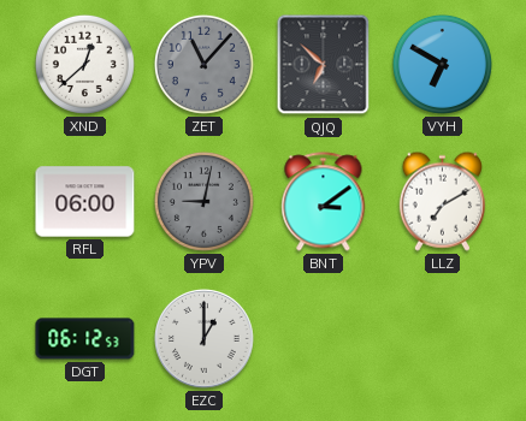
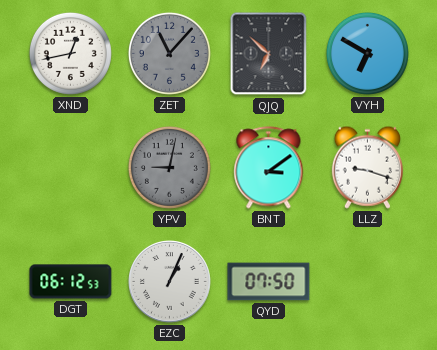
XND: 12:38 -> 12:43
RFL: 06:00 -> none
LLZ: 7:10 -> 9:18
EZC: 1:00 -> 1:04
QYD: none -> 07:50
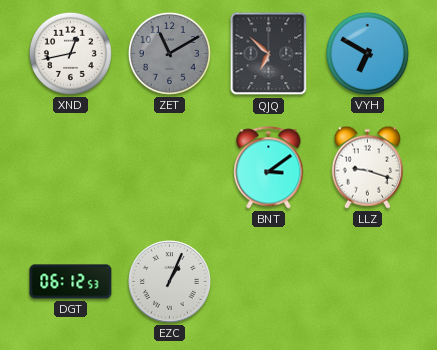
ZET: 11:07 -> 11:10
YPV: 9:02 -> none
QYD: 07:50 -> none
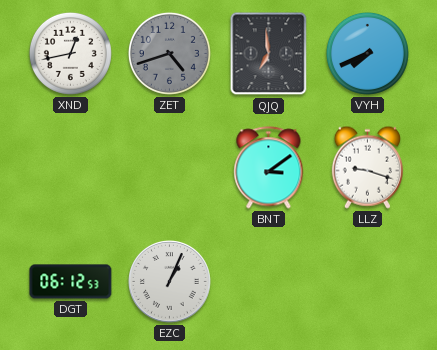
ZET: 11:10 -> 4:42
QJQ: 6:52 -> 6:59
VYH: 6:50 -> 7:41
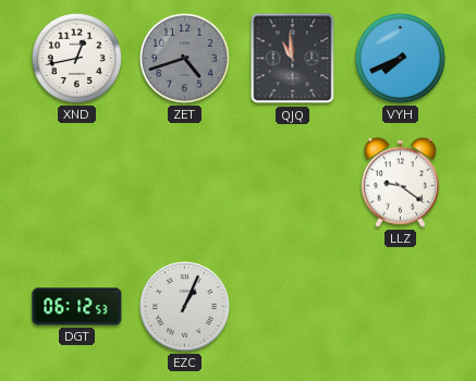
QJQ: 6:59 -> 10:59
BNT: 3:09 -> none
LLZ: 9:18 -> 9:21
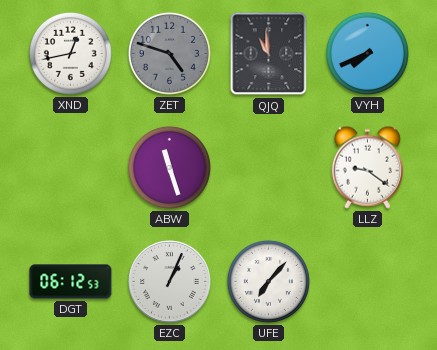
ZET: 4:42 -> 4:48
ABW: none -> 11:27
UFE: none -> 7:07
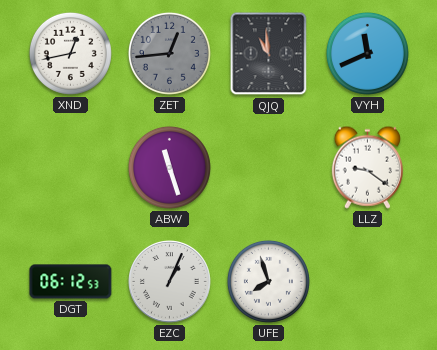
ZET: 4:48 -> 12:44
VYH: 7:41 -> 11:41
UFE: 7:07 -> 7:57
